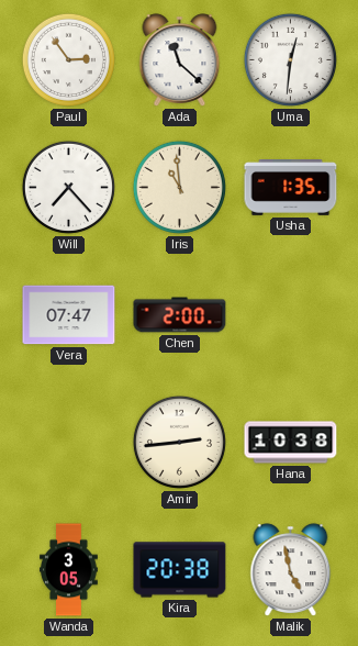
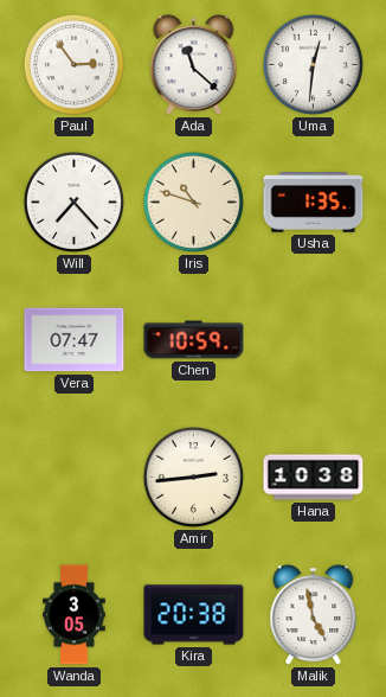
Iris: 10:59 -> 10:48
Chen: 2:00 -> 10:59
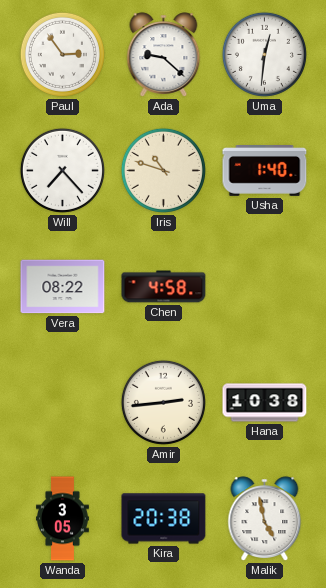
Ada: 11:22 -> 9:22
Usha: 1:35 -> 1:40
Vera: 07:47 -> 08:22
Chen: 10:59 -> 4:58
